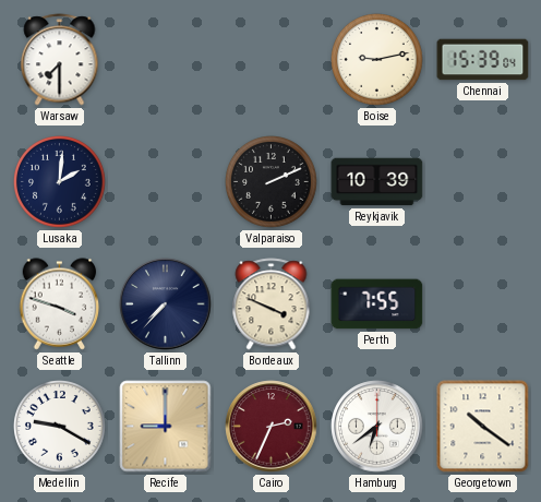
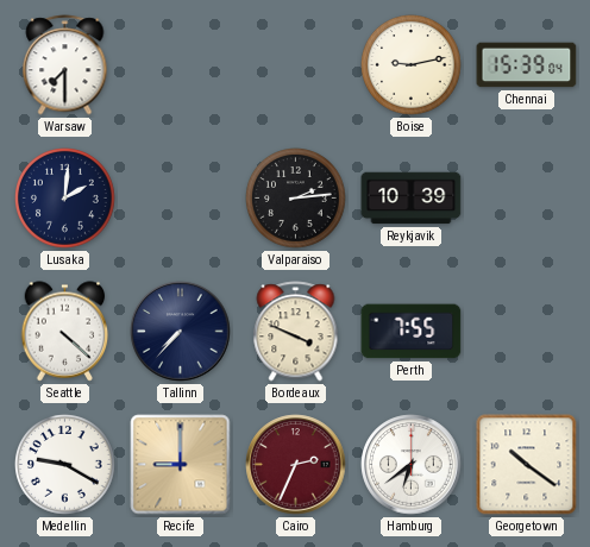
Valparaiso: 2:11 -> 2:14
Seattle: 3:48 -> 4:22
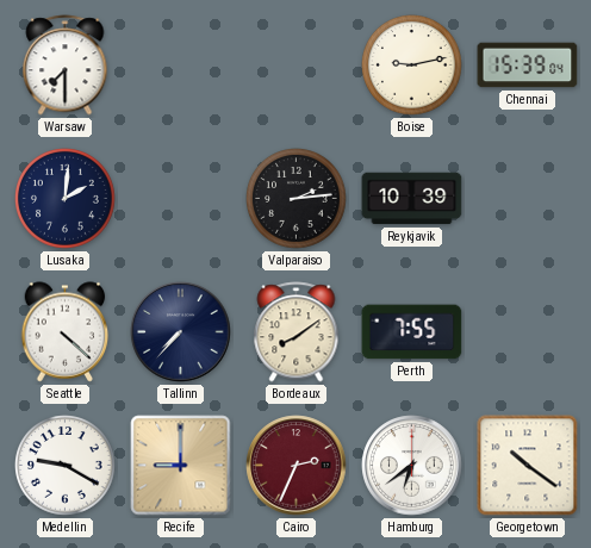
Bordeaux: 3:49 -> 8:09
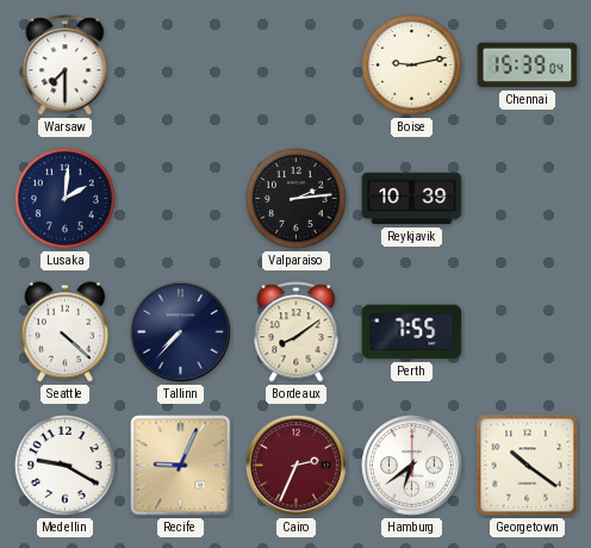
Recife: 9:00 -> 9:04
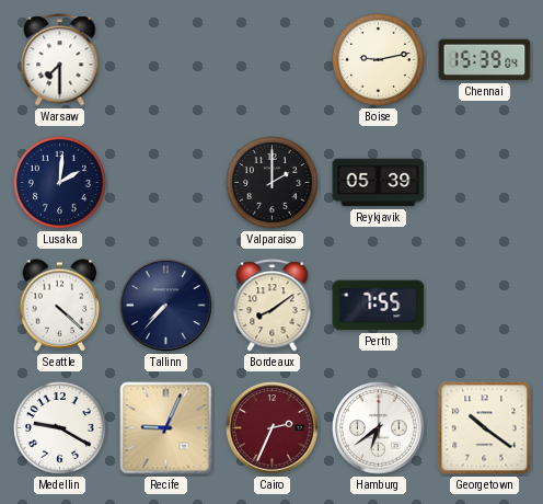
Valparaiso: 2:14 -> 2:00
Reykjavik: 10:39 -> 05:39
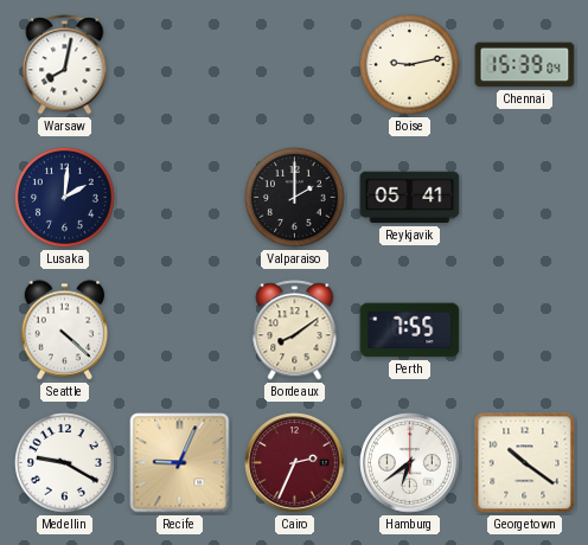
Warsaw: 7:30 -> 8:02
Reykjavik: 05:39 -> 05:41
Tallinn: 7:37 -> none
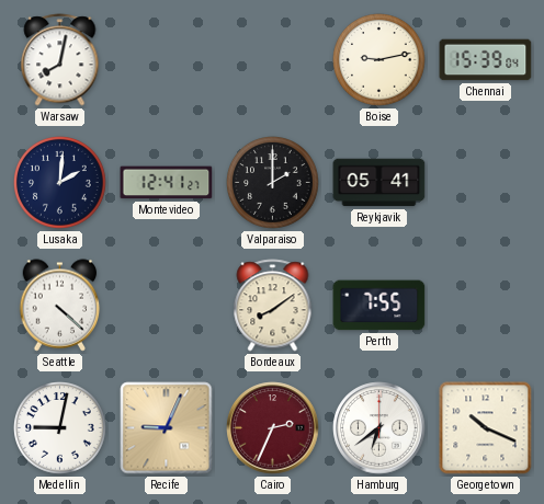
Montevideo: none -> 12:41
Medellin: 9:20 -> 9:02
Georgetown: 10:21 -> 10:19
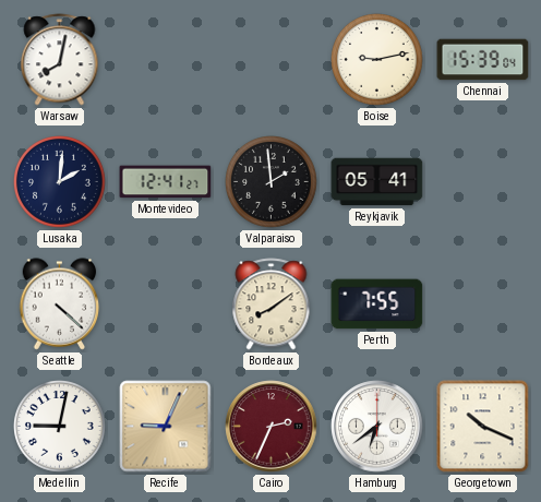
Valparaiso: 2:00 -> 1:59
